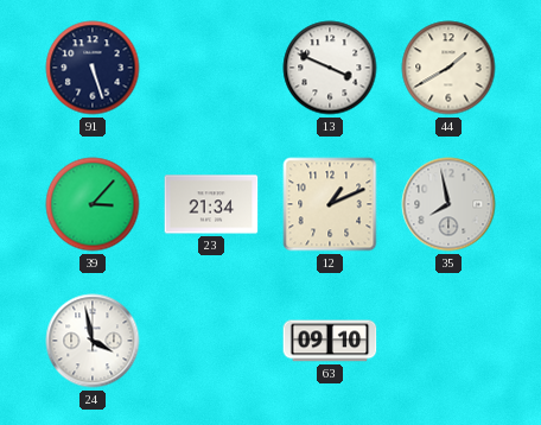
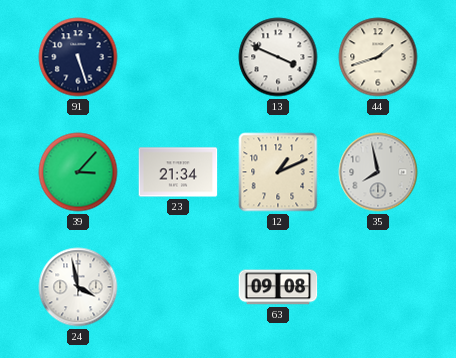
44: 1:40 -> 1:42
63: 09:10 -> 09:08
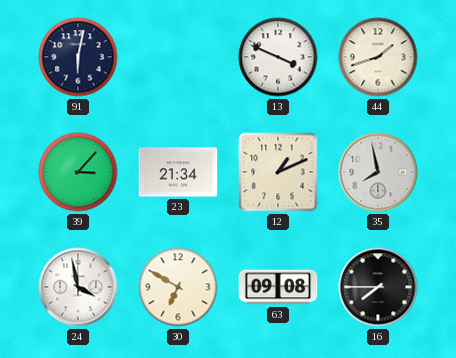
91: 5:27 -> 6:02
30: none -> 6:50
16: none -> 7:45
